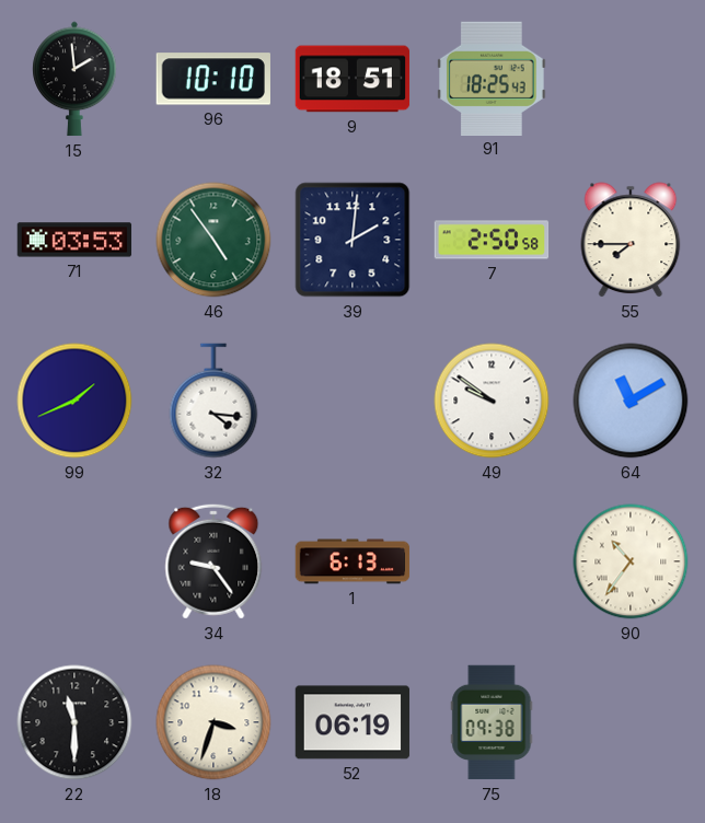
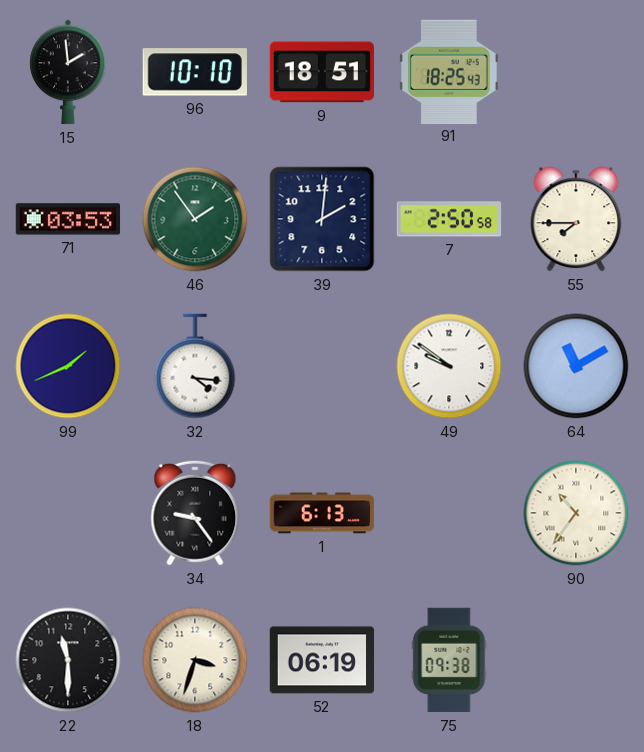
46: 4:54 -> 1:54
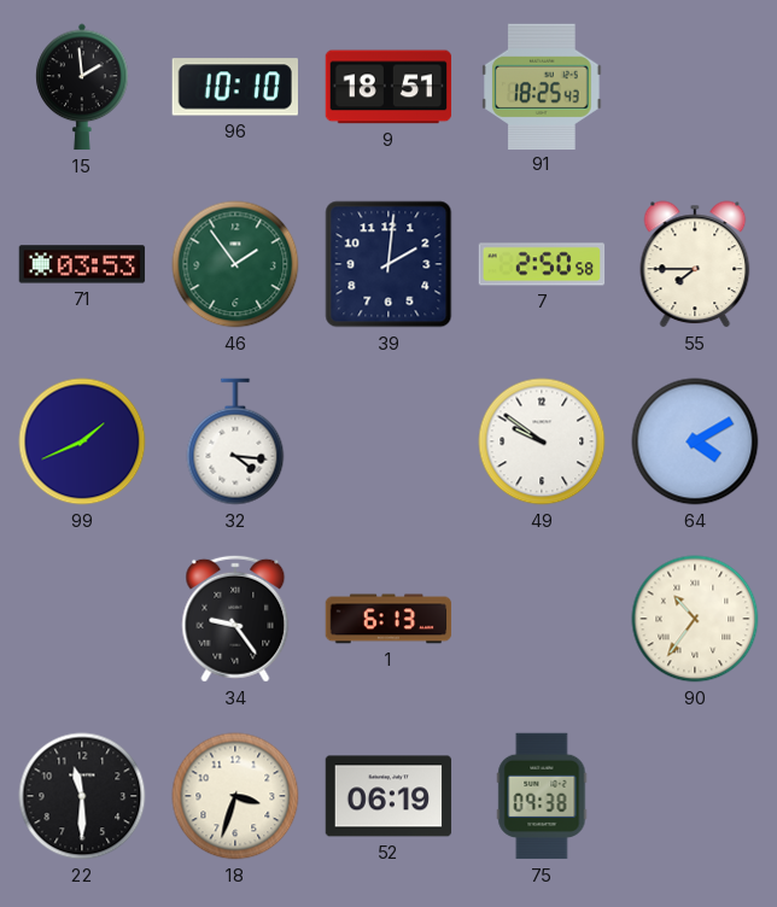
64: 11:10 -> 4:10
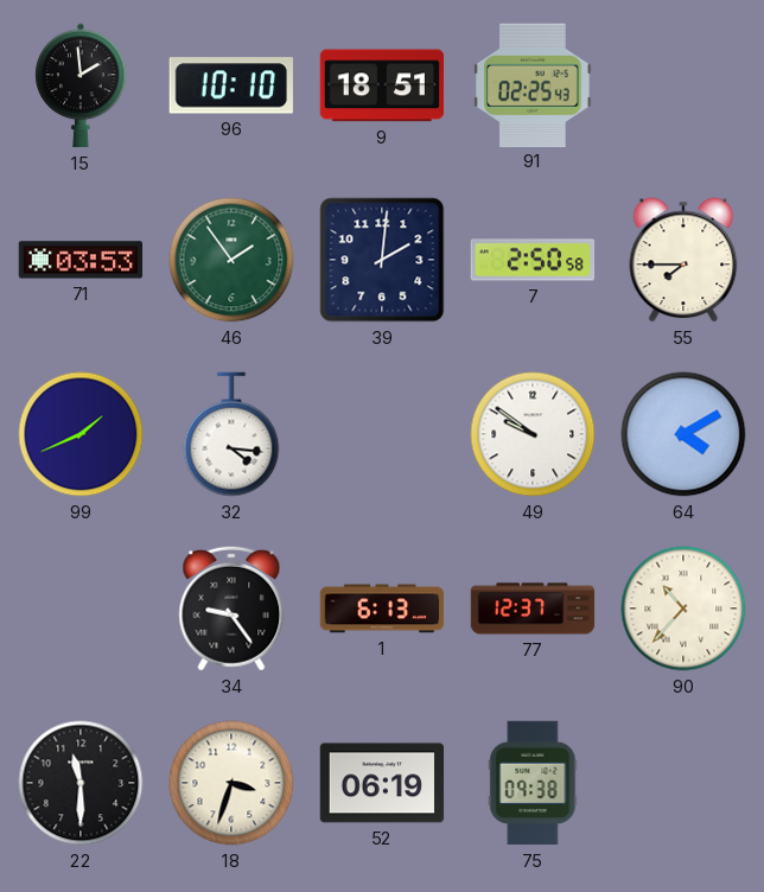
91: 18:25 -> 02:25
77: none -> 12:37
90: 10:36 -> 10:37
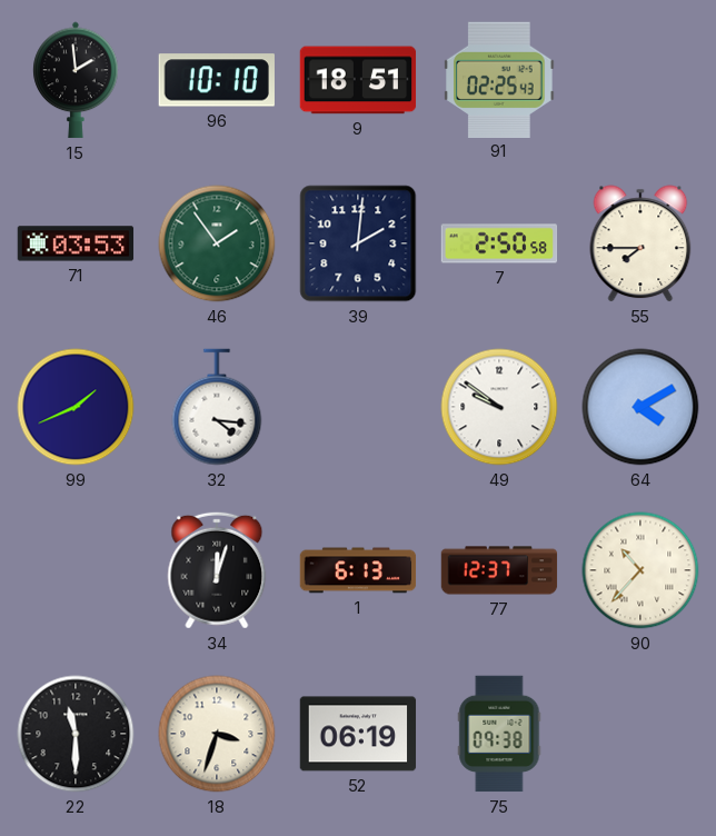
34: 9:24 -> 12:03
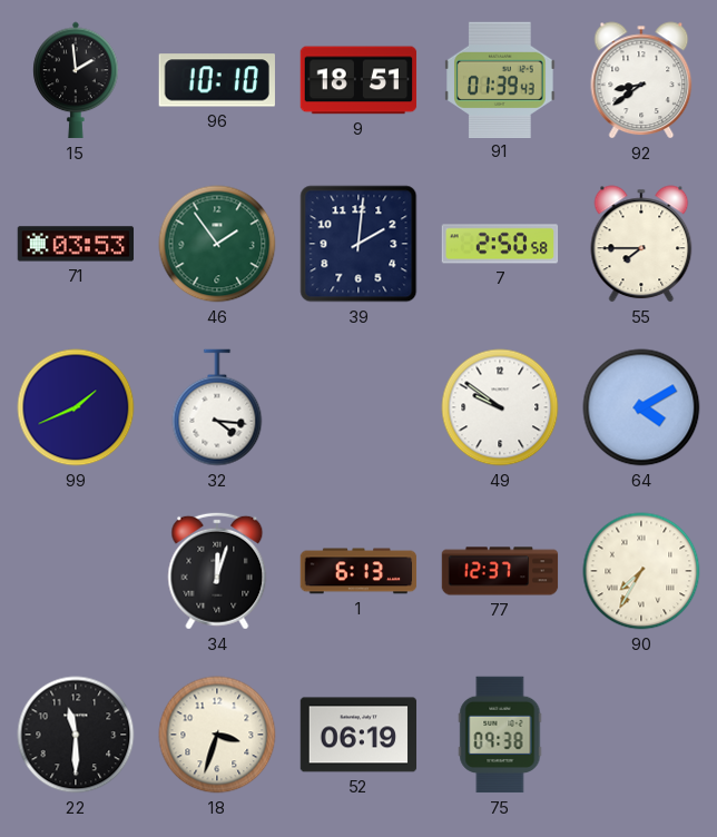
91: 02:25 -> 01:39
92: none -> 8:39
90: 10:37 -> 7:35
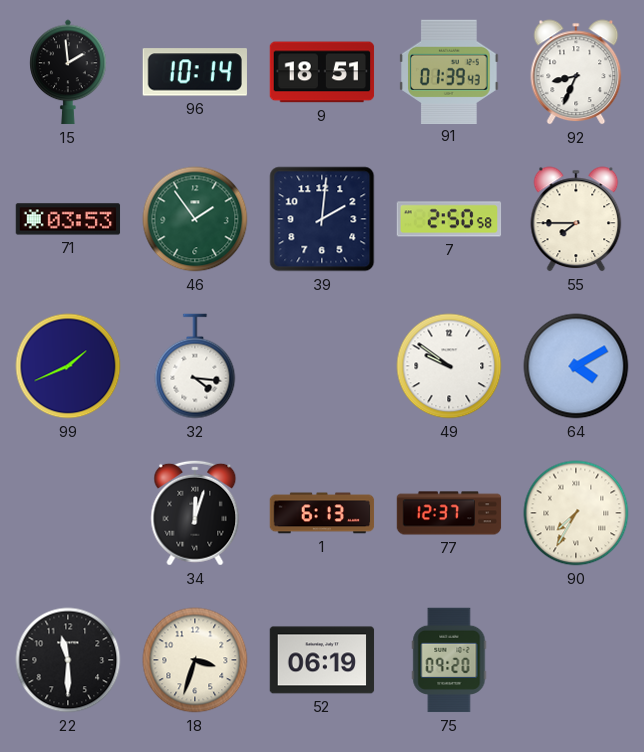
96: 10:10 -> 10:14
92: 8:39 -> 8:34
75: 09:38 -> 09:20
